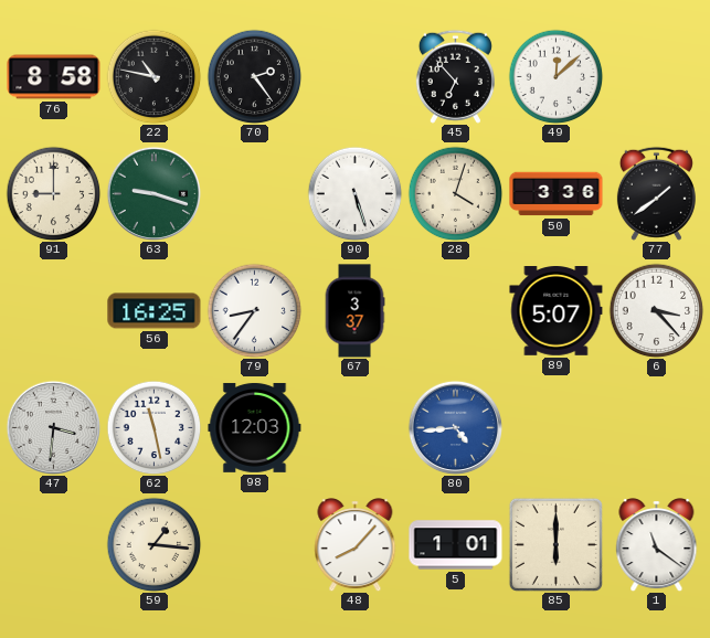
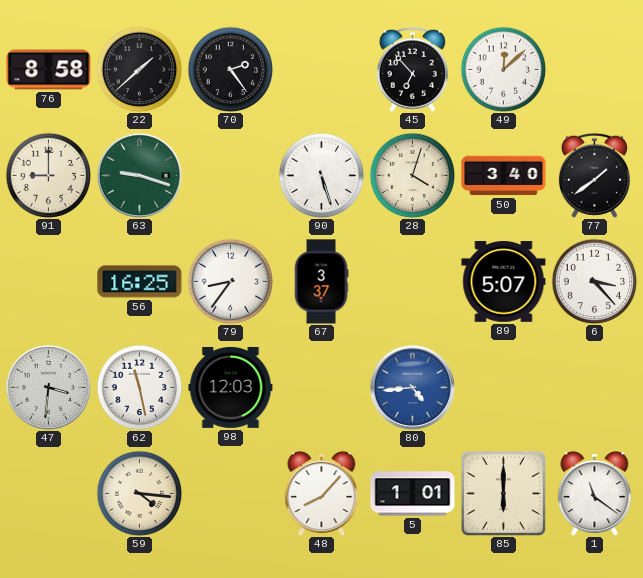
22: 10:47 -> 1:38
50: 3:36 -> 3:40
59: 1:16 -> 4:16
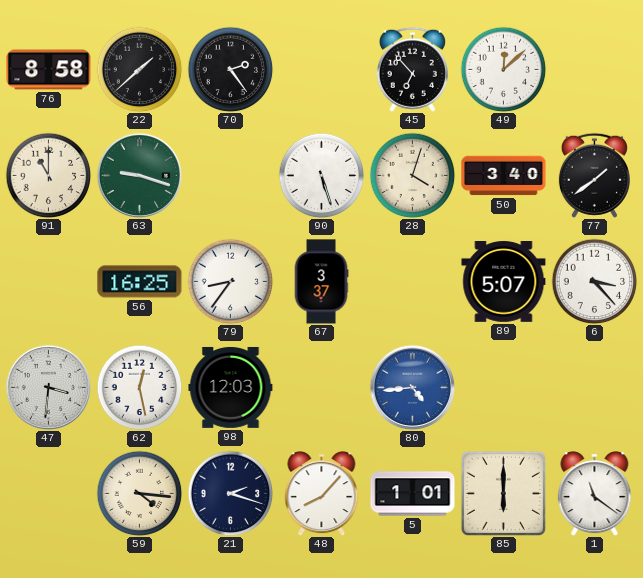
91: 9:00 -> 11:00
62: 11:28 -> 12:28
21: none -> 2:18
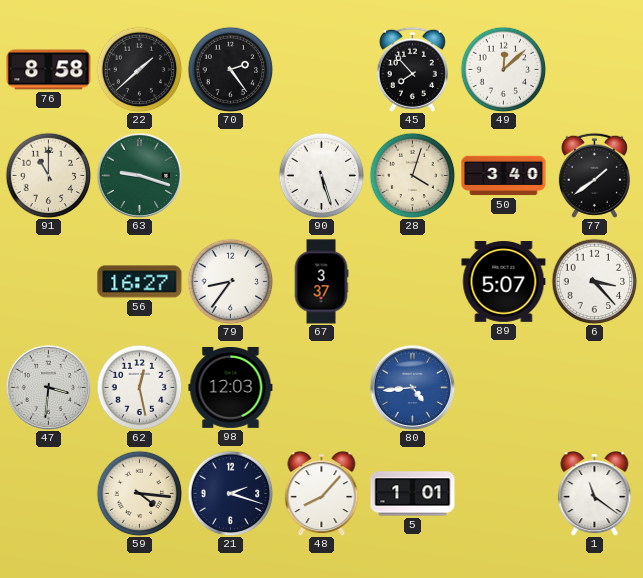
45: 6:53 -> 7:53
56: 16:25 -> 16:27
85: 6:00 -> none
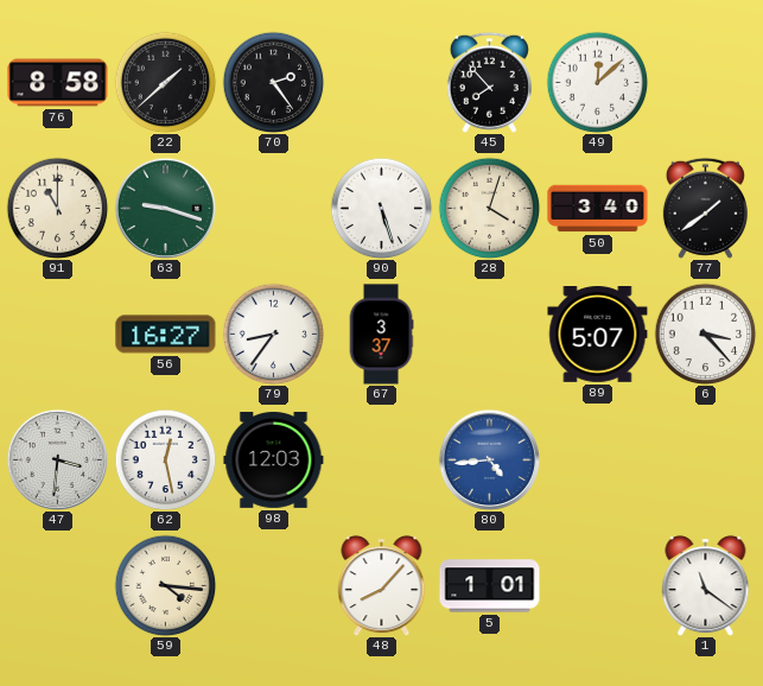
21: 2:18 -> none
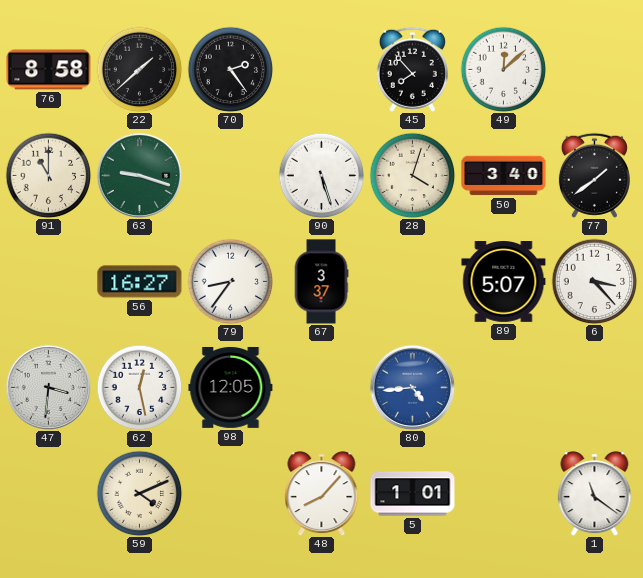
98: 12:03 -> 12:05
59: 4:16 -> 4:11
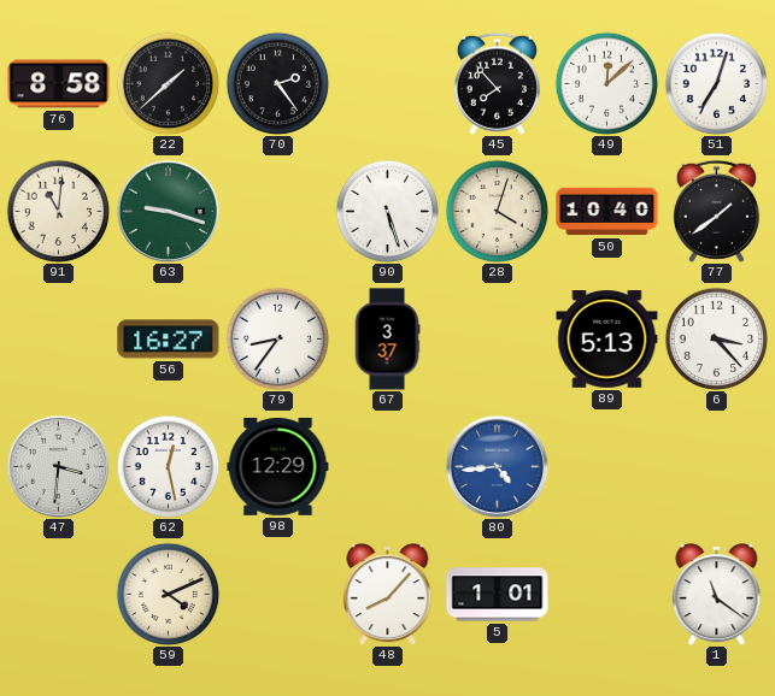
51: none -> 7:03
91: 11:00 -> 11:01
50: 3:40 -> 10:40
89: 5:07 -> 5:13
98: 12:05 -> 12:29
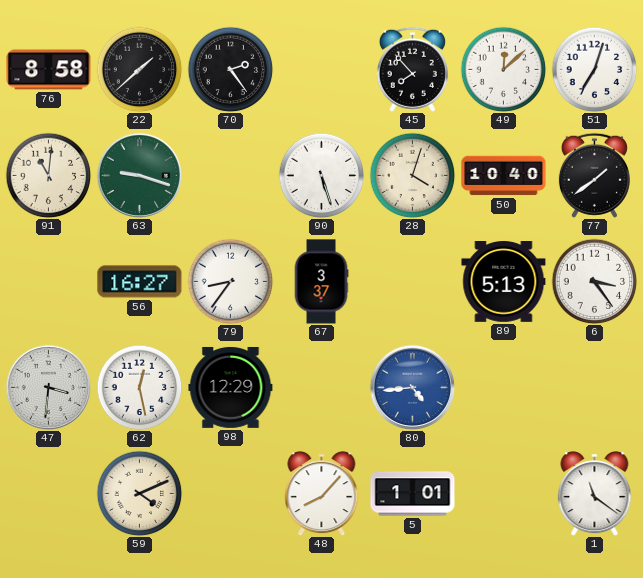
6: 3:23 -> 3:24
